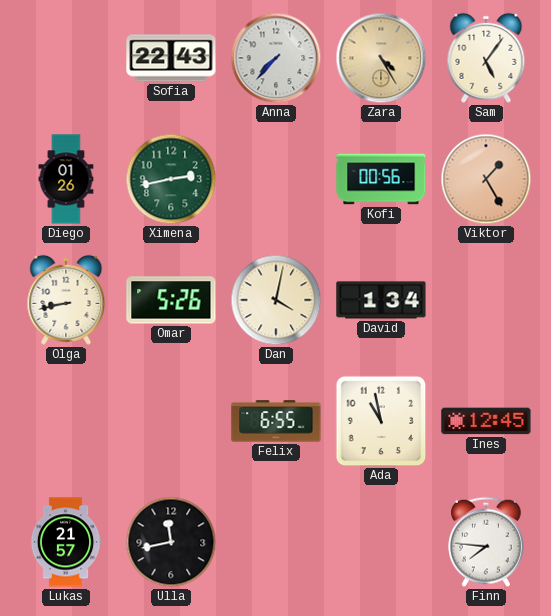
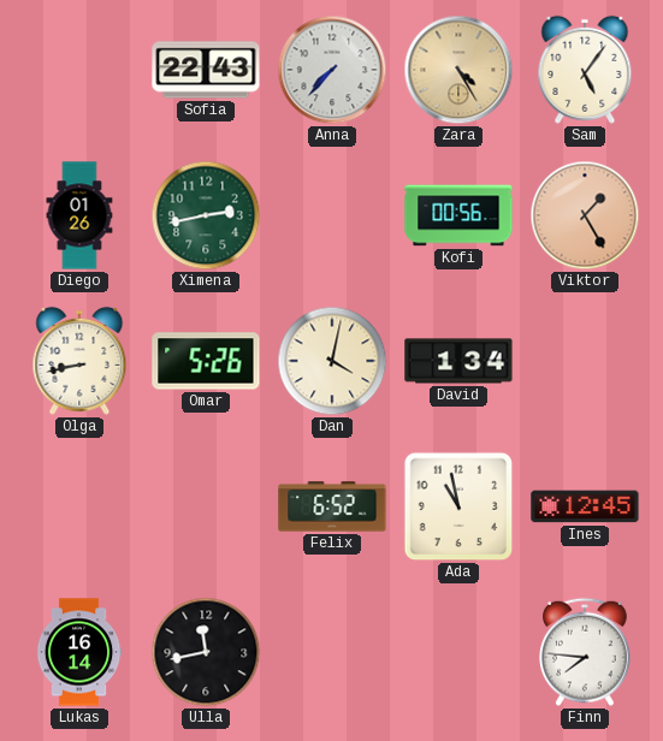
Felix: 6:55 -> 6:52
Lukas: 21:57 -> 16:14
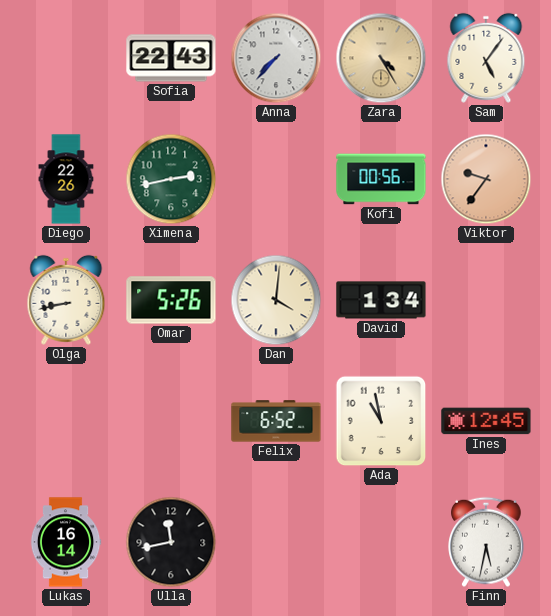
Diego: 01:26 -> 22:26
Viktor: 1:25 -> 9:36
Dan: 4:02 -> 4:01
Finn: 7:46 -> 5:32
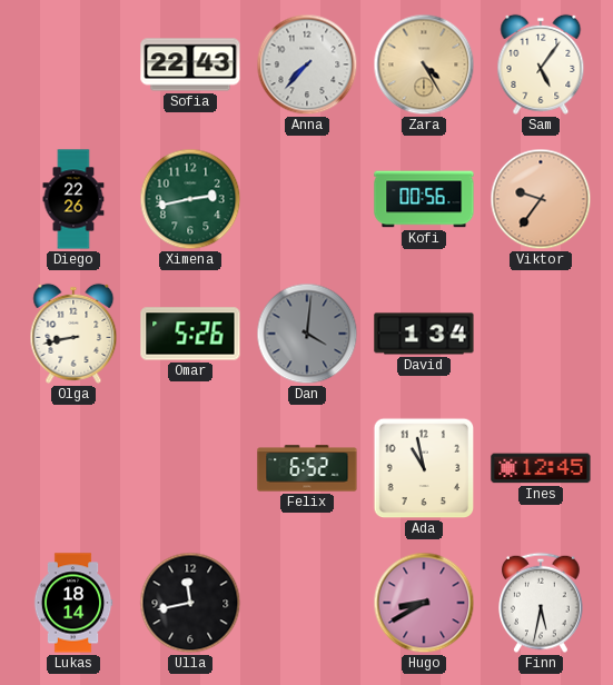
Dan dial: cream -> grey
Lukas: 16:14 -> 18:14
Hugo: none -> 8:40
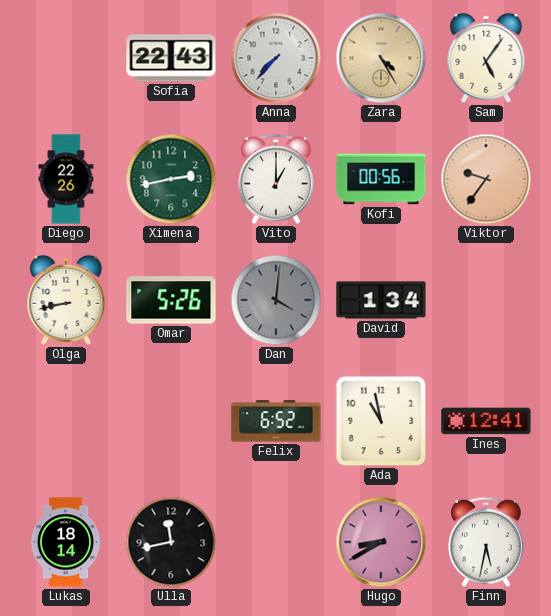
Vito: none -> 1:00
Ines: 12:45 -> 12:41
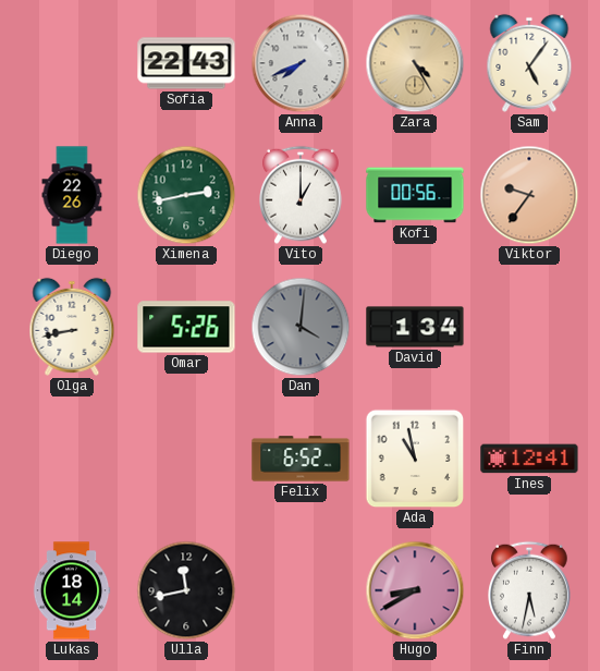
Anna: 7:37 -> 7:41
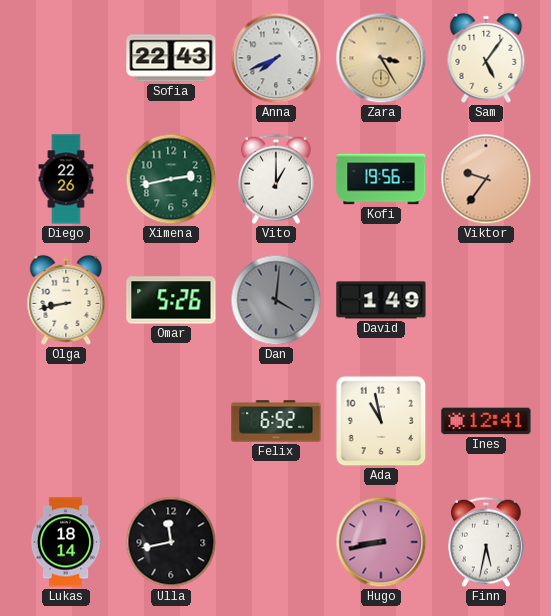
Zara: 4:25 -> 3:25
Kofi: 00:56 -> 19:56
David: 1:34 -> 1:49
Hugo: 8:40 -> 8:43
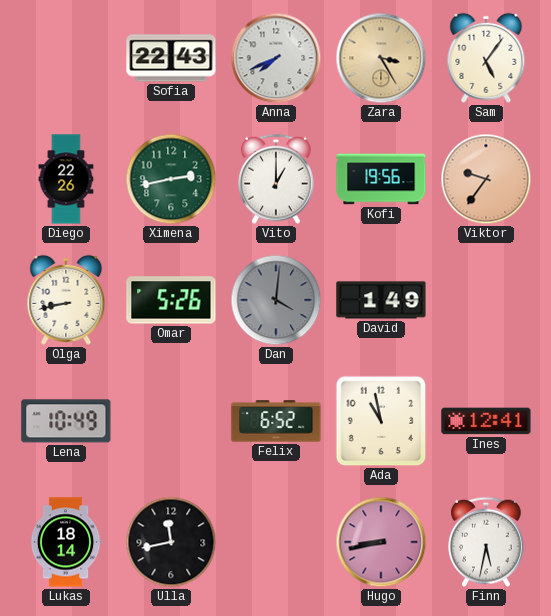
Lena: none -> 10:49
